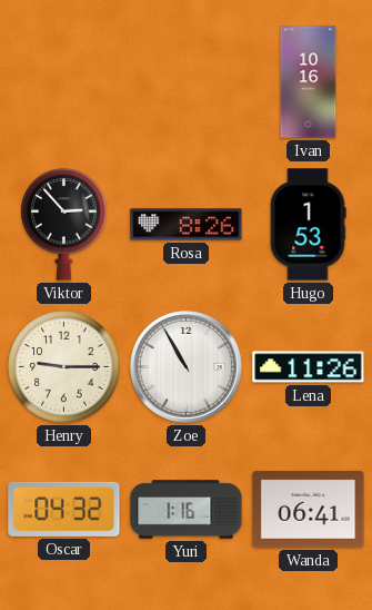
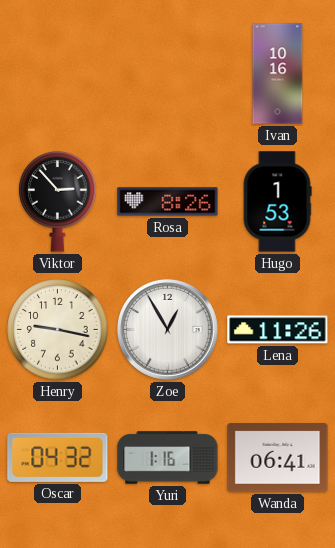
Henry: 9:15 -> 9:17
Zoe: 10:55 -> 12:55
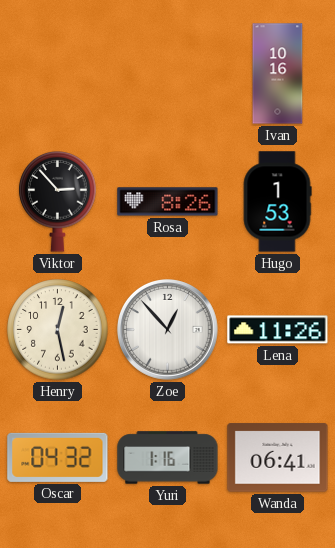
Henry: 9:17 -> 12:28
Zoe: 12:55 -> 12:53
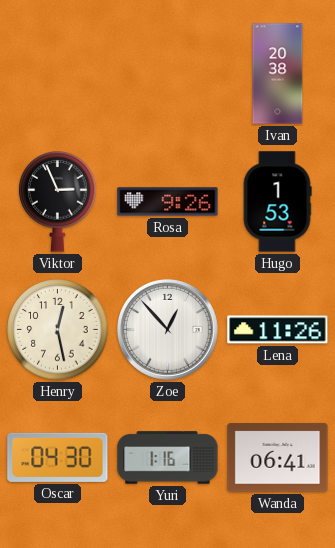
Ivan: 10:16 -> 20:38
Viktor: 2:53 -> 2:56
Rosa: 8:26 -> 9:26
Oscar: 04:32 -> 04:30
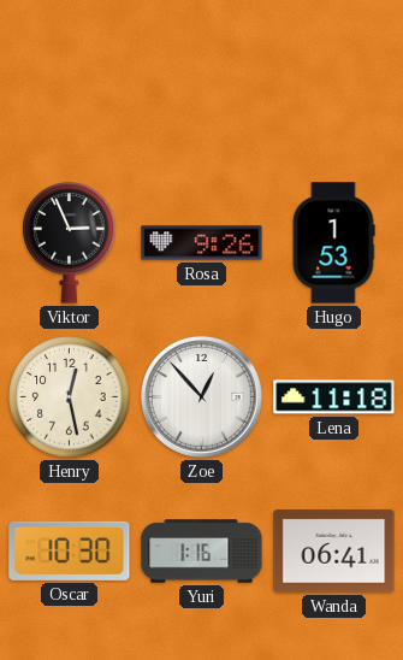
Ivan: 20:38 -> none
Lena: 11:26 -> 11:18
Oscar: 04:30 -> 10:30
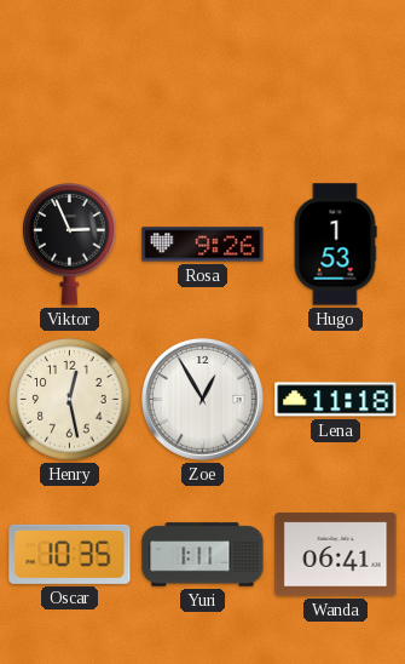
Zoe: 12:53 -> 12:55
Oscar: 10:30 -> 10:35
Yuri: 1:16 -> 1:11
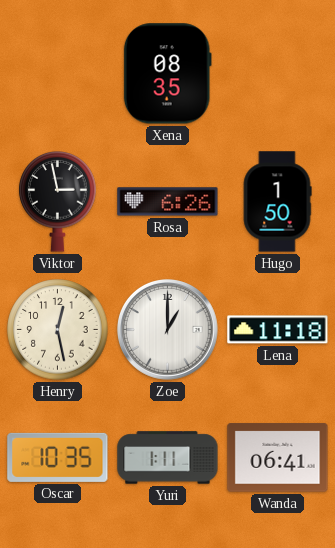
Xena: none -> 08:35
Viktor: 2:56 -> 2:58
Rosa: 9:26 -> 6:26
Hugo: 1:53 -> 1:50
Zoe: 12:55 -> 1:00
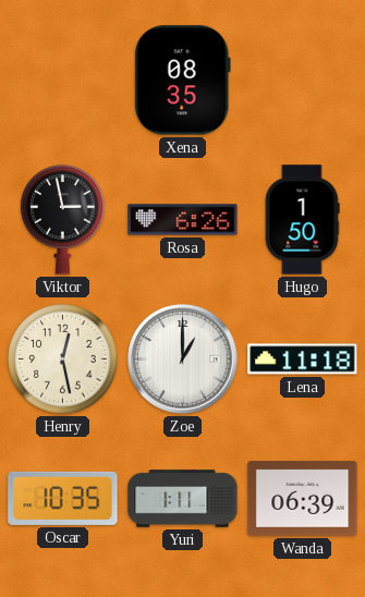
Wanda: 06:41 -> 06:39
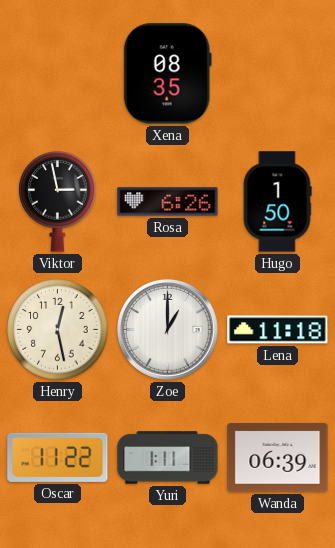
Oscar: 10:35 -> 11:22
